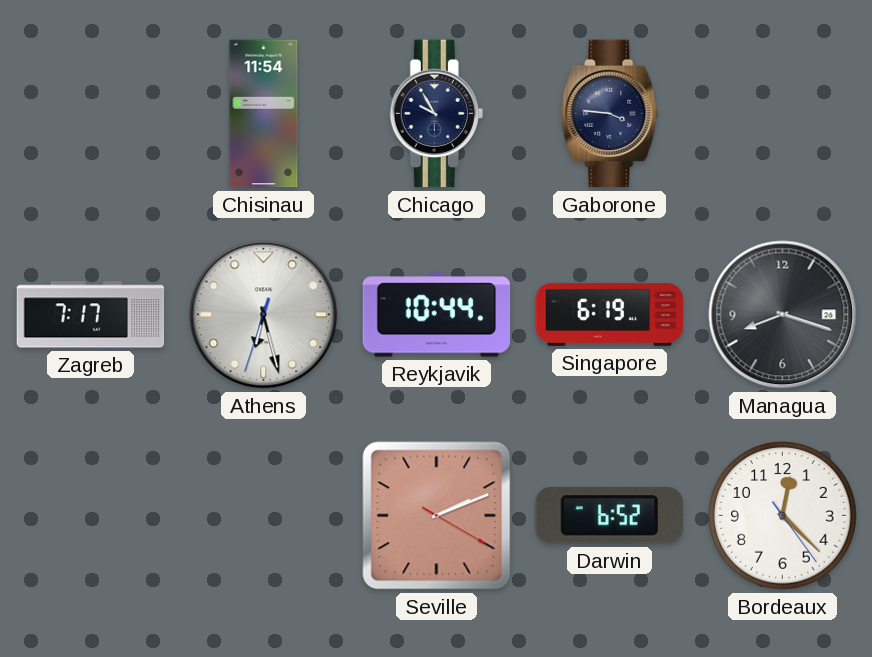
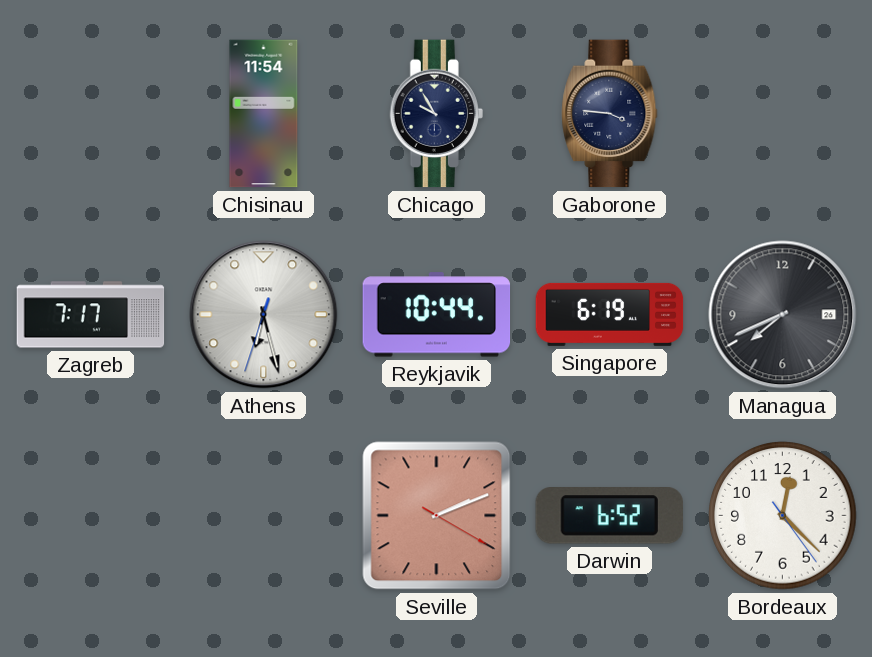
Managua: 8:18 -> 7:41
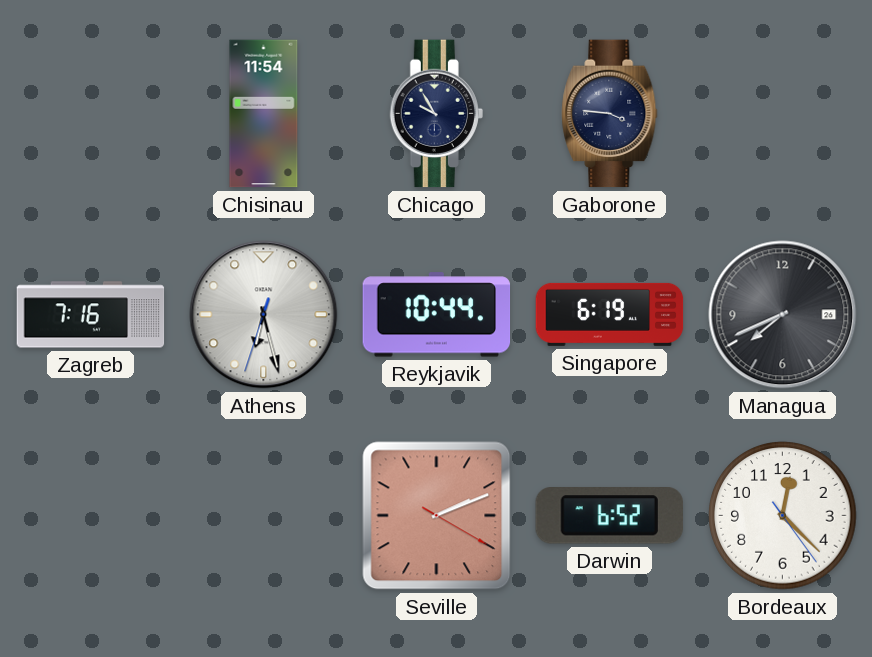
Zagreb: 7:17 -> 7:16
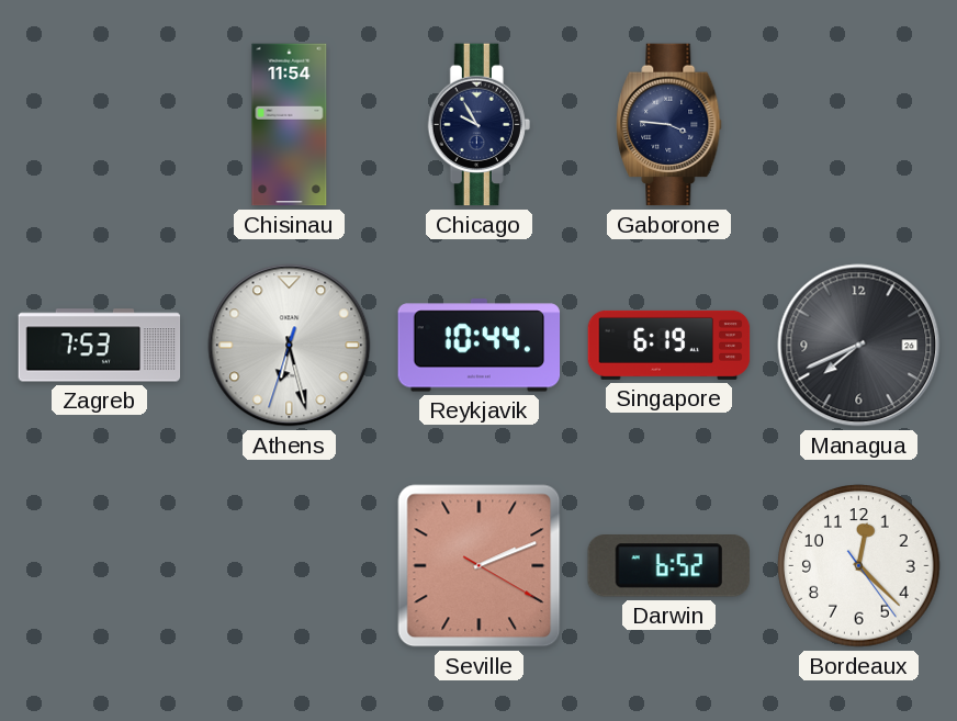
Zagreb: 7:16 -> 7:53
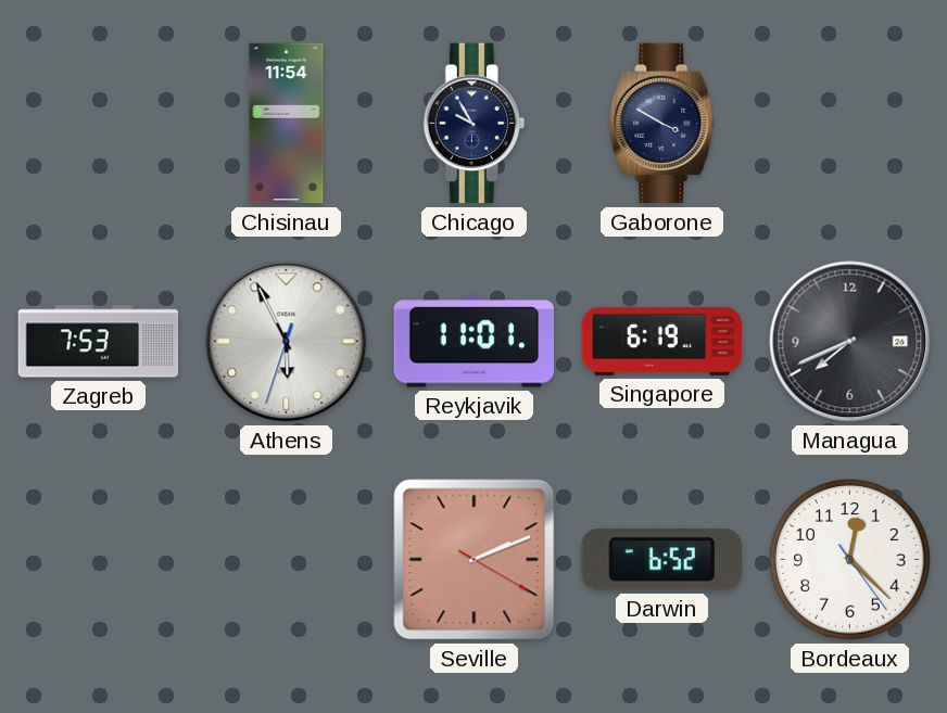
Gaborone: 3:46 -> 3:50
Athens: 6:27 -> 5:55
Reykjavik: 10:44 -> 11:01
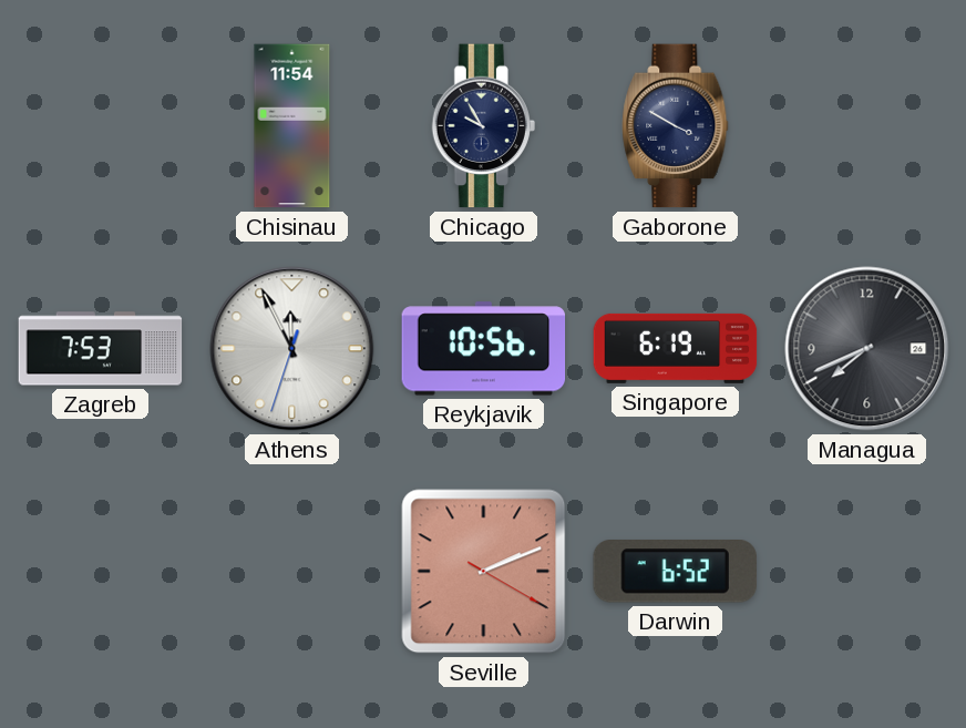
Athens: 5:55 -> 11:55
Reykjavik: 11:01 -> 10:56
Bordeaux: 12:22 -> none
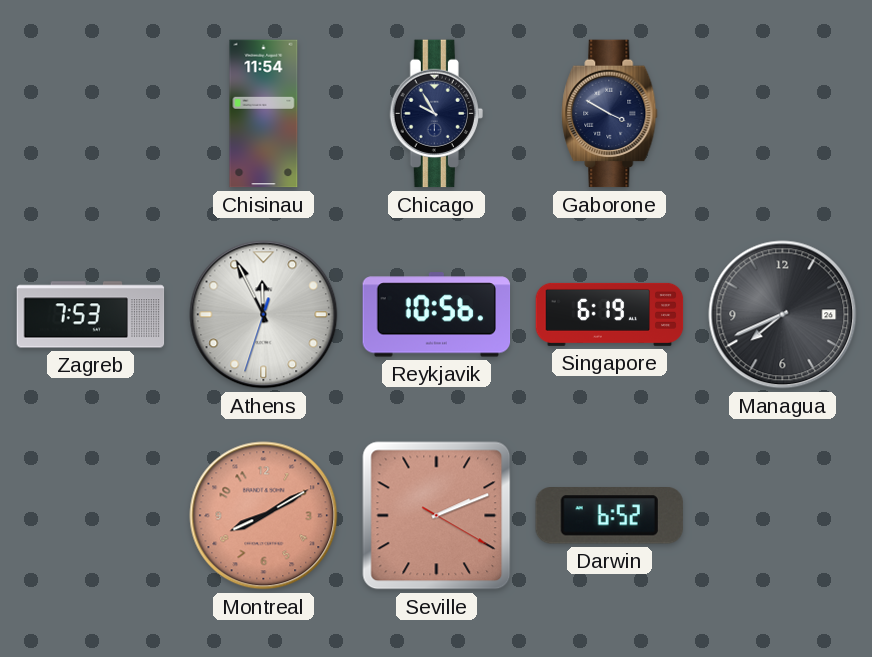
Montreal: none -> 8:10
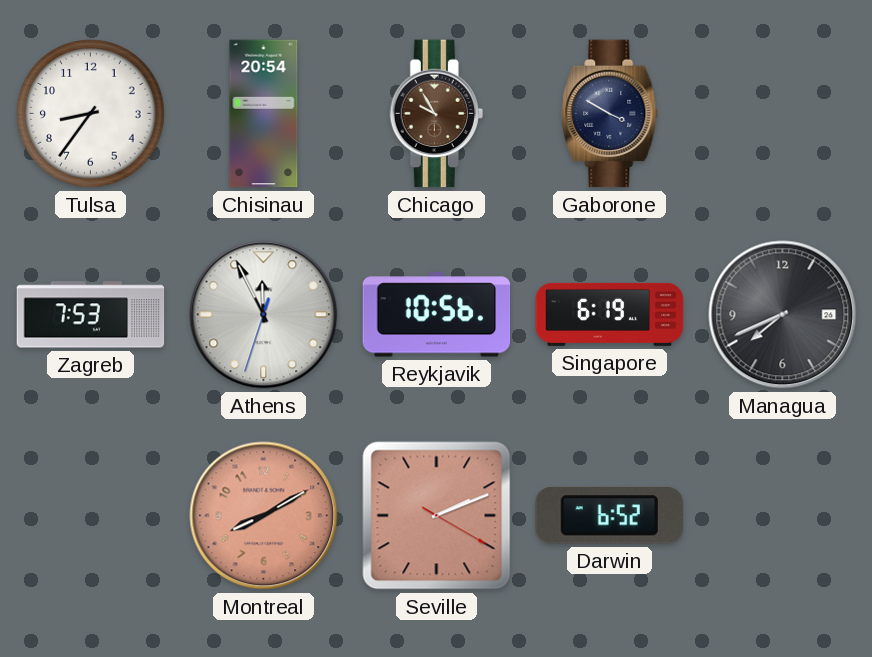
Tulsa: none -> 8:36
Chisinau: 11:54 -> 20:54
Chicago dial: navy -> brown
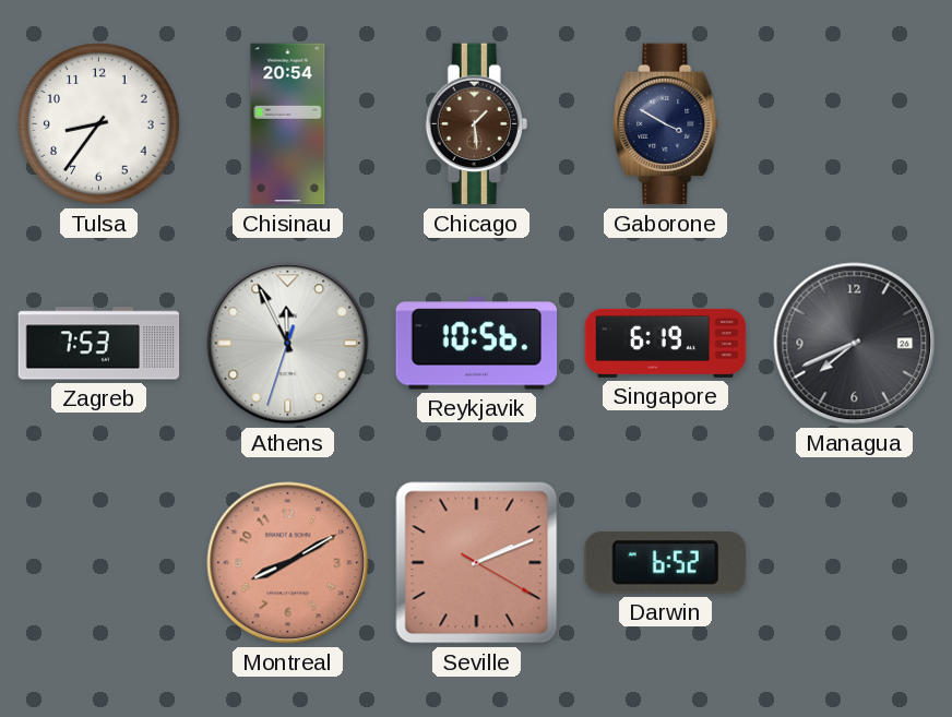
Chicago: 9:55 -> 1:29
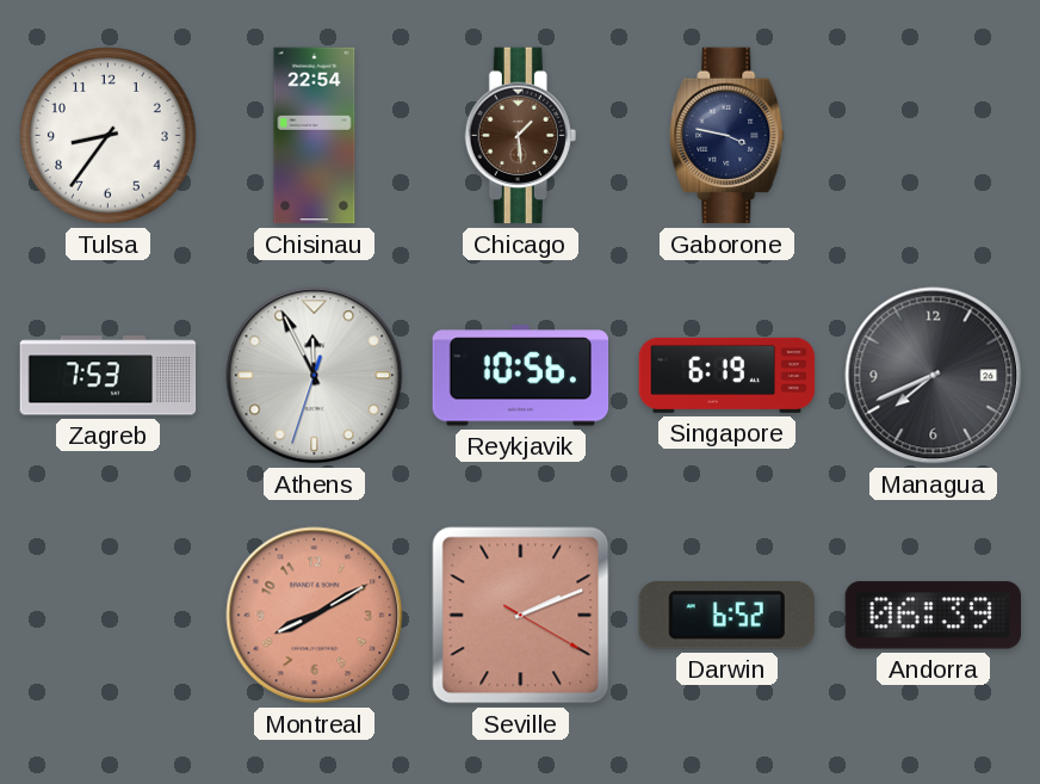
Chisinau: 20:54 -> 22:54
Gaborone: 3:50 -> 3:47
Andorra: none -> 06:39
